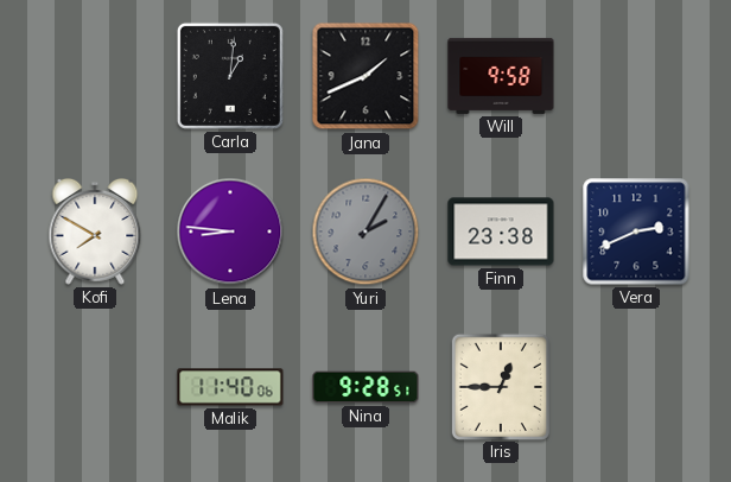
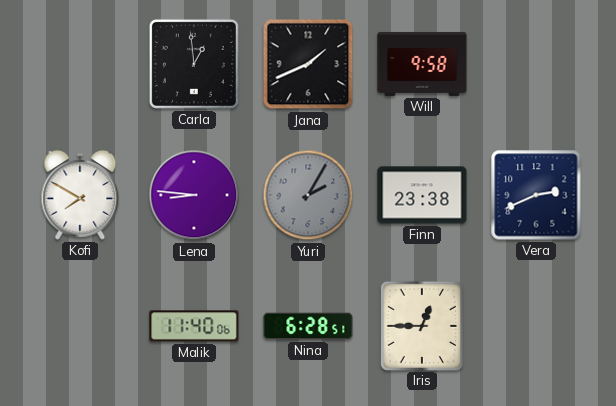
Carla: 1:01 -> 12:59
Nina: 9:28 -> 6:28
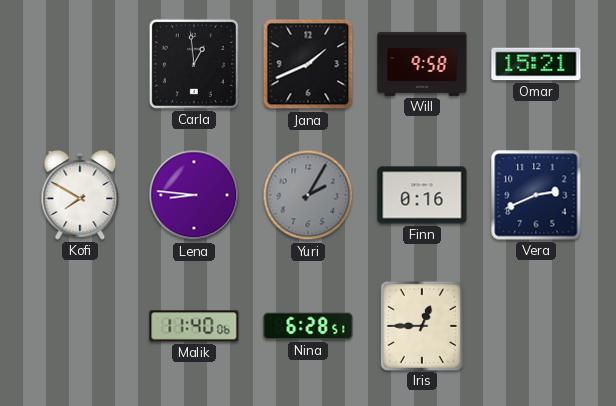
Omar: none -> 15:21
Finn: 23:38 -> 0:16
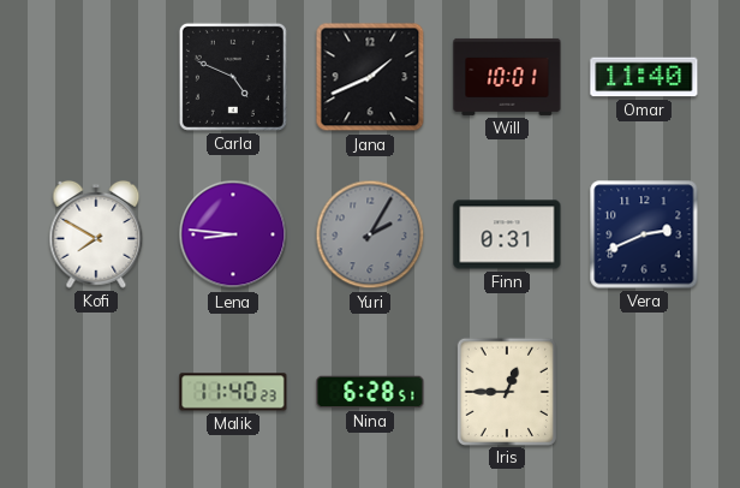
Carla: 12:59 -> 4:49
Will: 9:58 -> 10:01
Omar: 15:21 -> 11:40
Finn: 0:16 -> 0:31
Malik: 11:40:06 -> 11:40:23
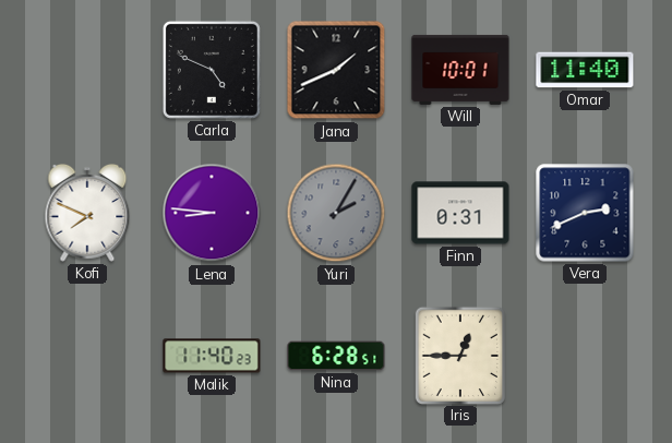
Kofi: 7:50 -> 7:49
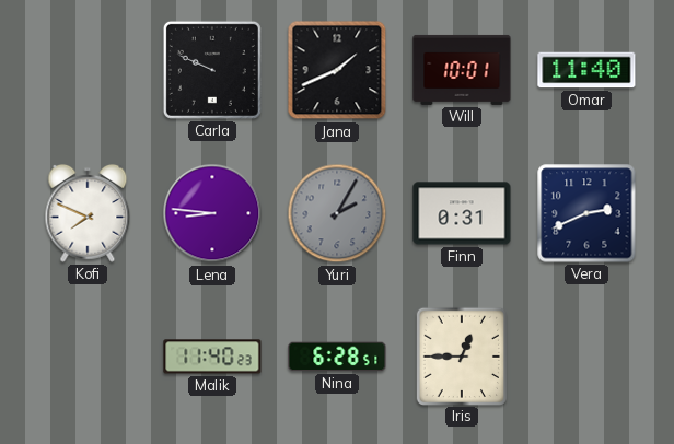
Carla: 4:49 -> 9:49
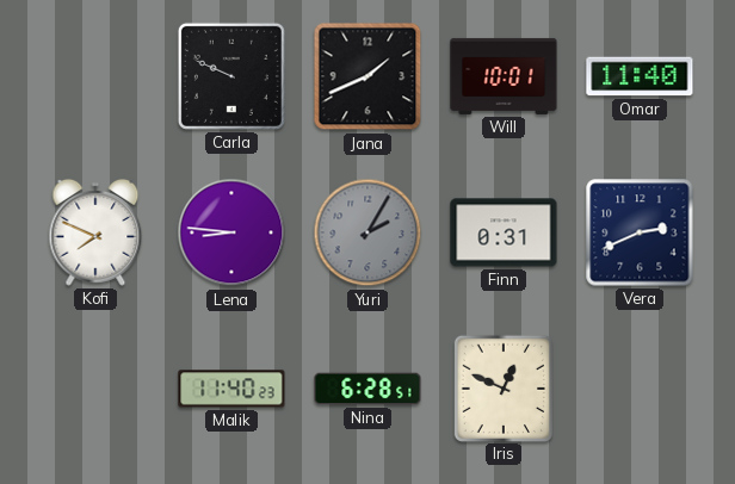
Iris: 12:45 -> 12:49
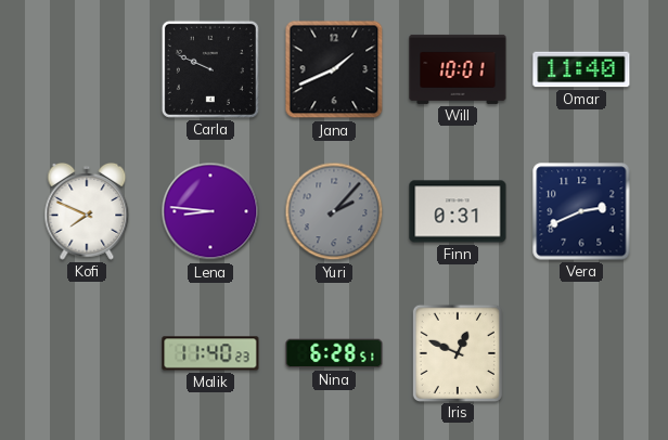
Yuri: 2:05 -> 2:07
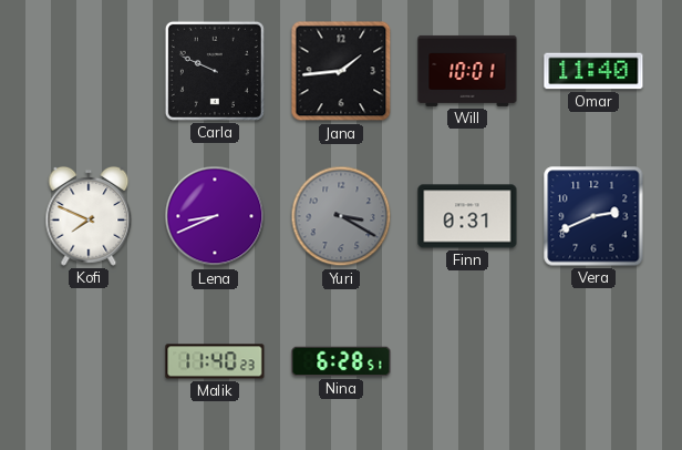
Jana: 1:41 -> 1:44
Lena: 8:46 -> 8:41
Yuri: 2:07 -> 3:20
Iris: 12:49 -> none
